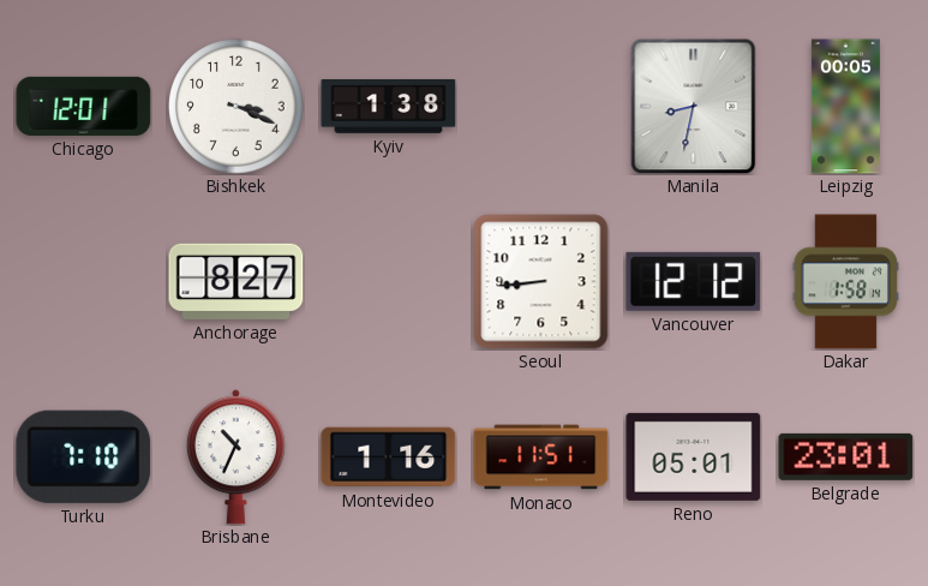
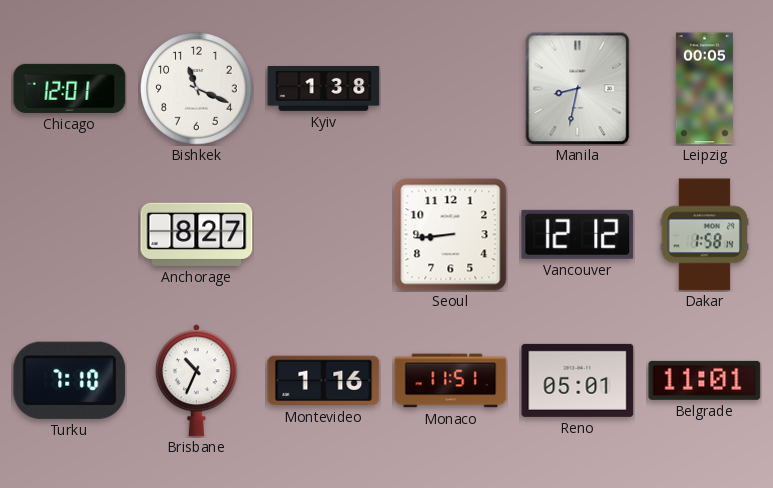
Bishkek: 3:19 -> 11:19
Belgrade: 23:01 -> 11:01
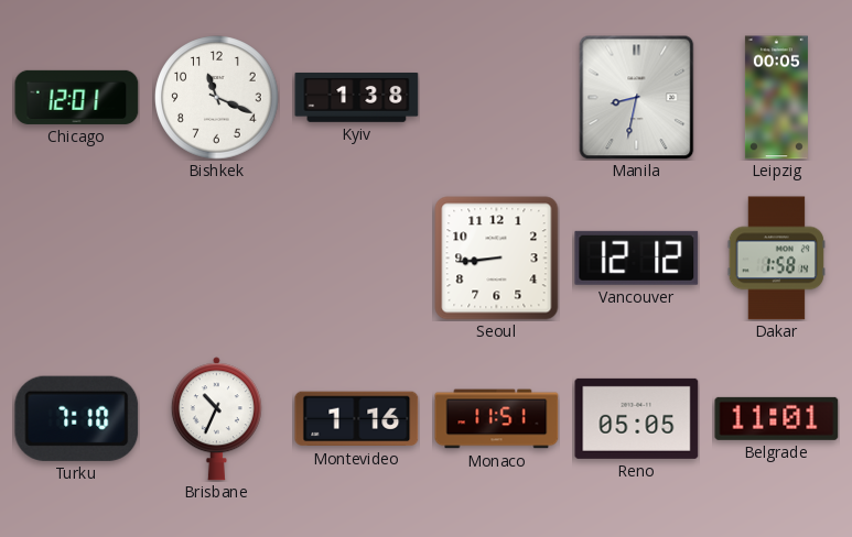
Anchorage: 8:27 -> none
Reno: 05:01 -> 05:05
